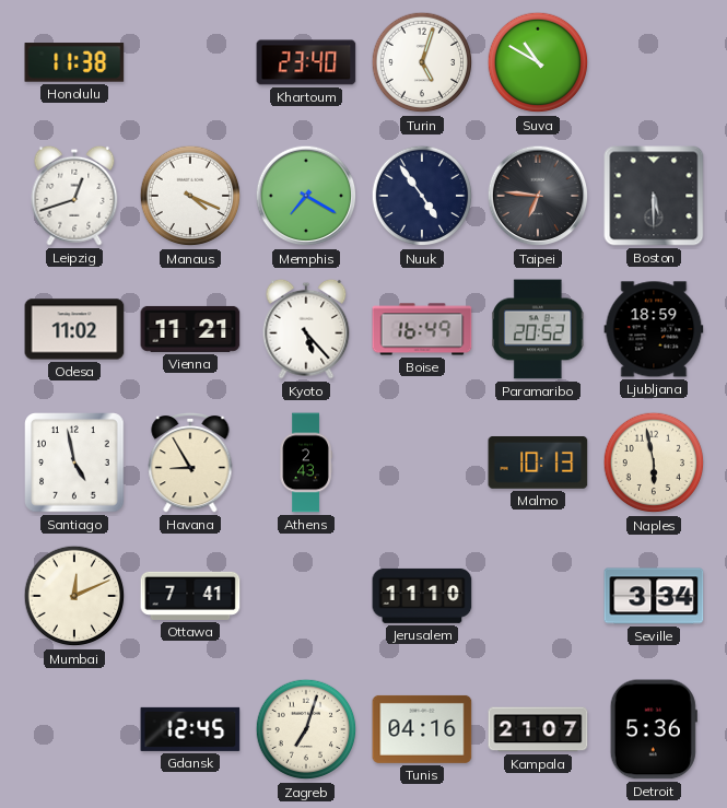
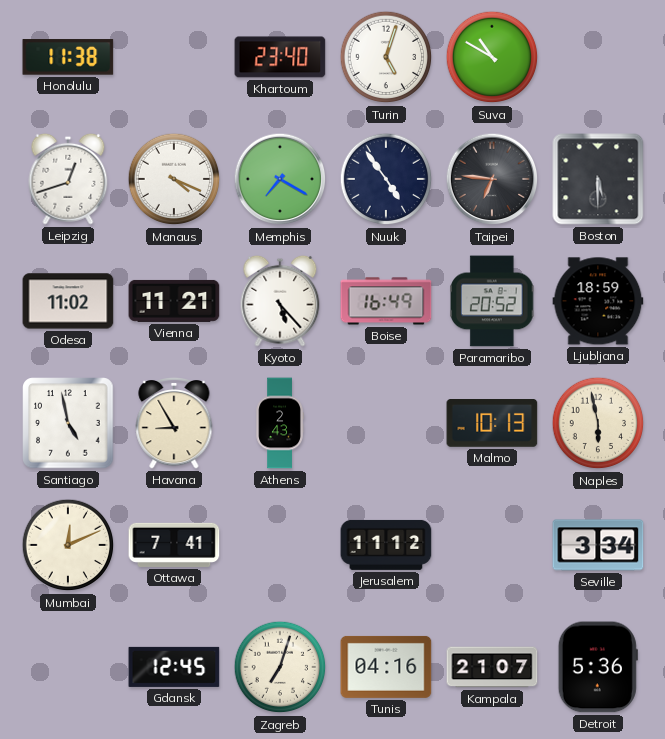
Jerusalem: 11:10 -> 11:12
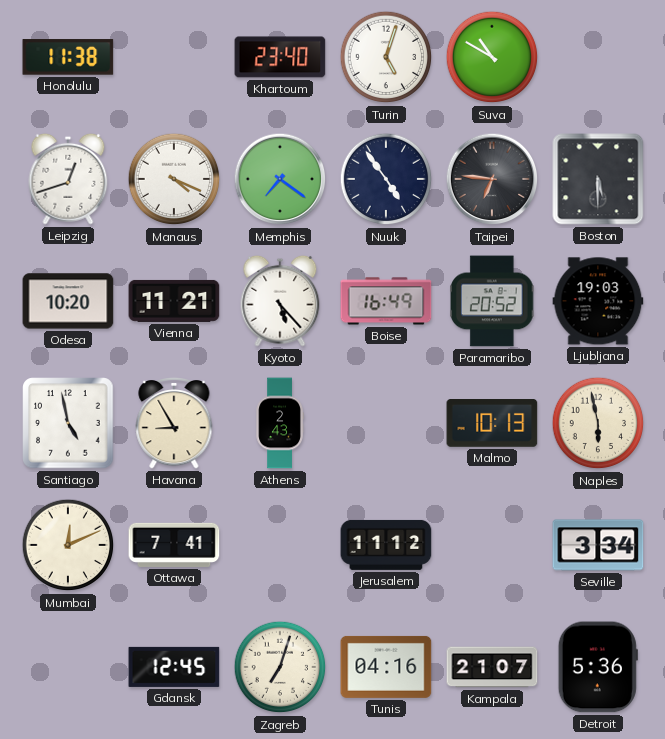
Memphis: 7:20 -> 7:21
Odesa: 11:02 -> 10:20
Ljubljana: 18:59 -> 19:03
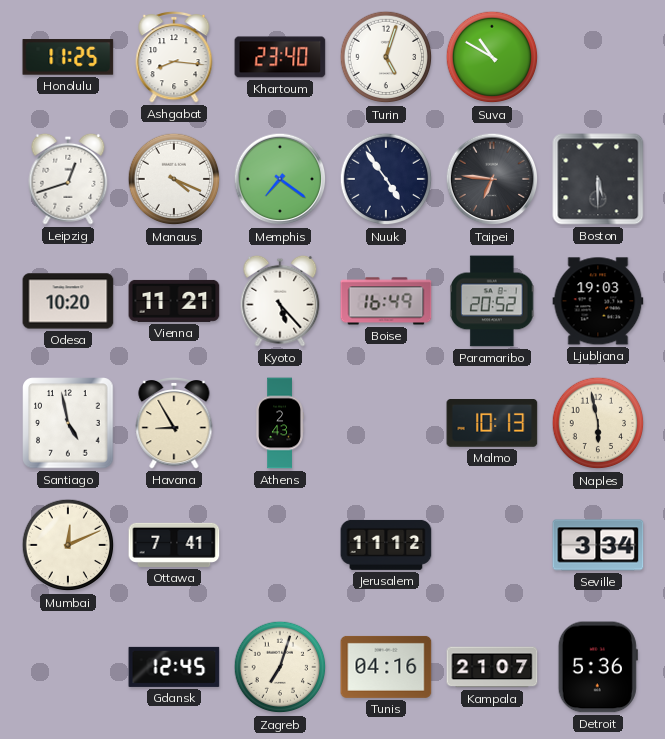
Honolulu: 11:38 -> 11:25
Ashgabat: none -> 8:16
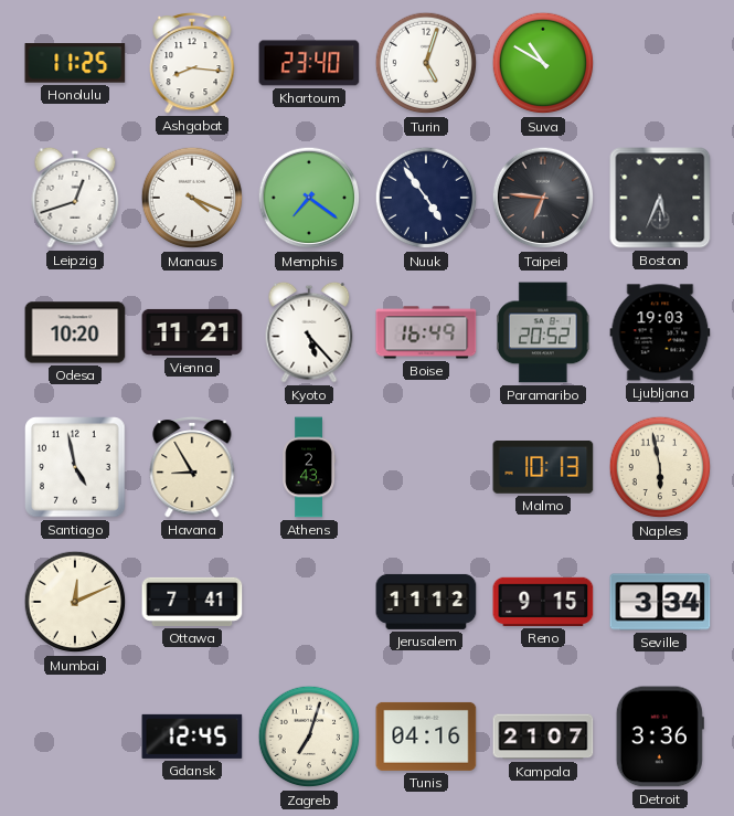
Boston: 5:30 -> 5:34
Reno: none -> 9:15
Detroit: 5:36 -> 3:36
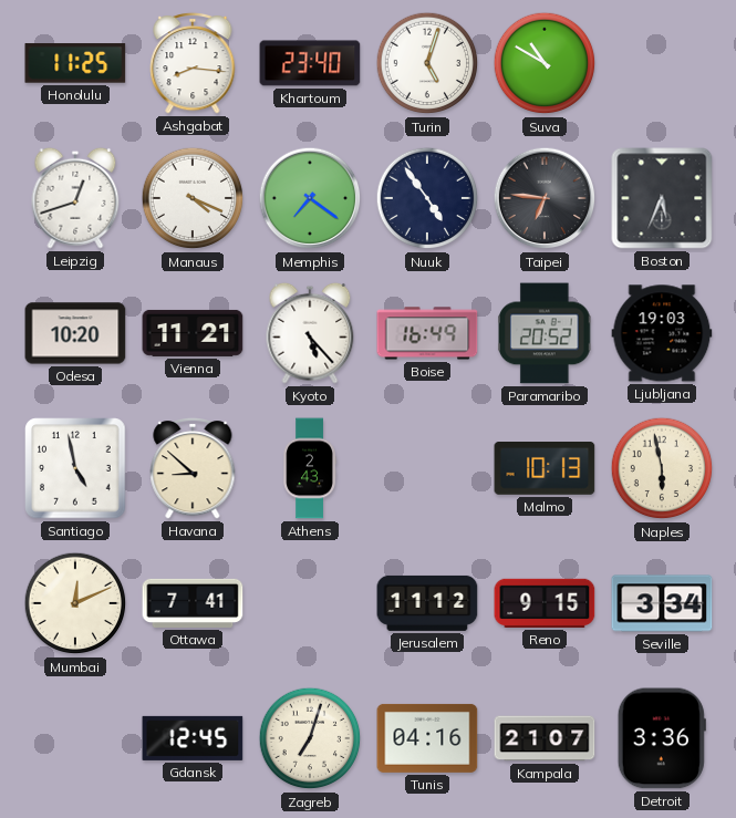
Havana: 8:55 -> 8:52
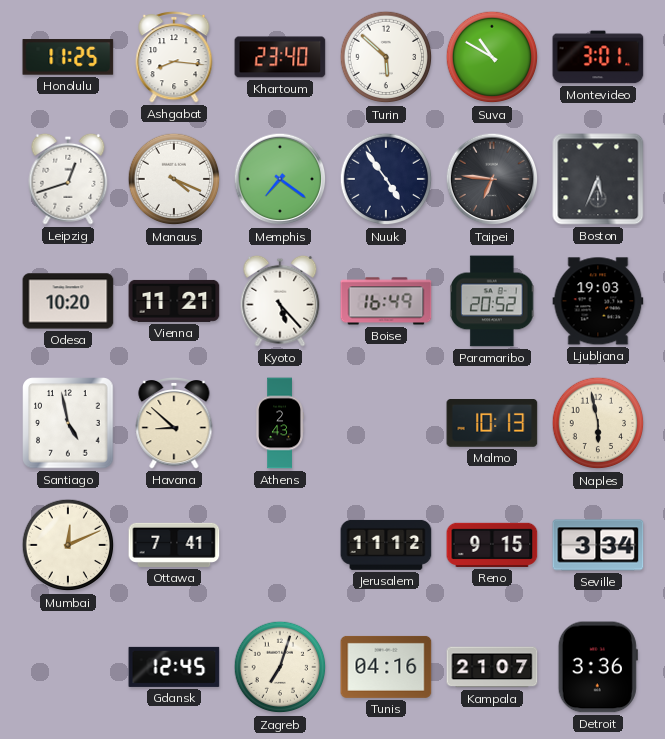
Turin: 5:03 -> 5:52
Montevideo: none -> 3:01
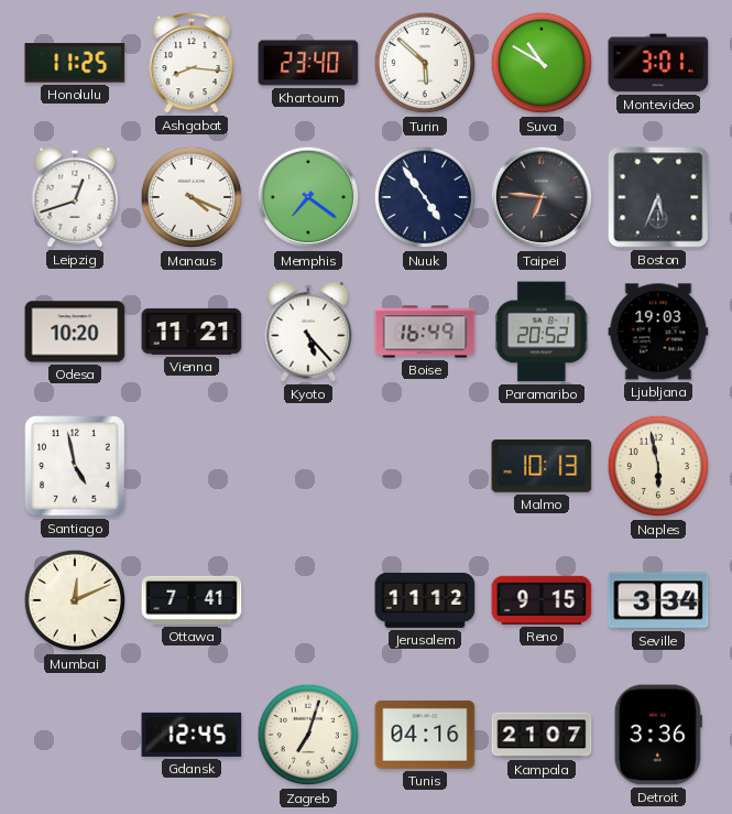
Havana: 8:52 -> none
Athens: 2:43 -> none
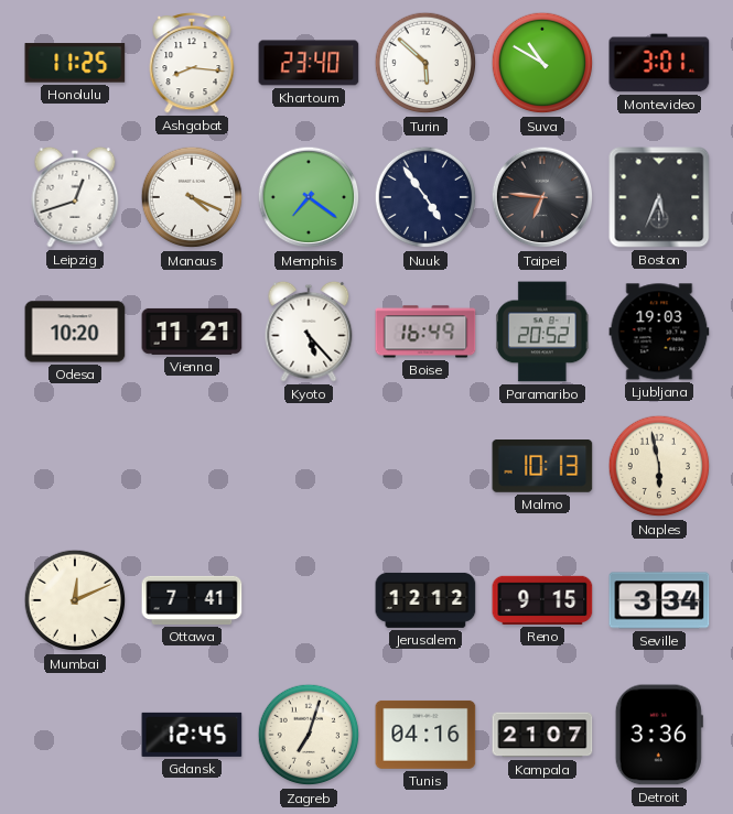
Santiago: 4:58 -> none
Jerusalem: 11:12 -> 12:12
